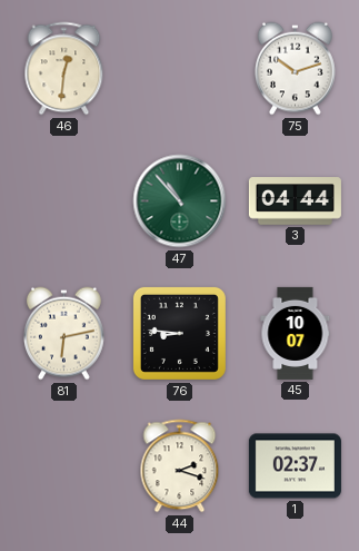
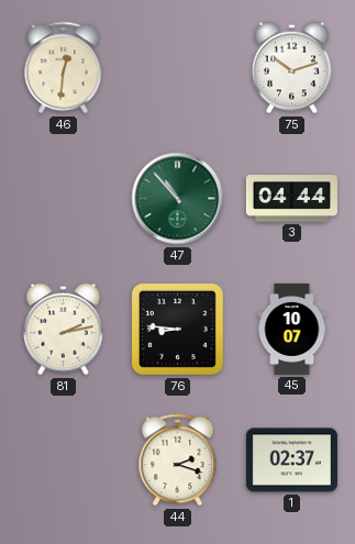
81: 6:13 -> 2:13
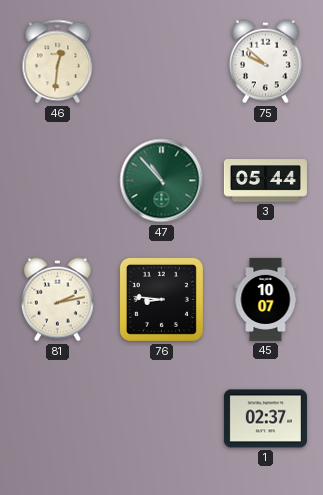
75: 10:12 -> 9:52
3: 04:44 -> 05:44
44: 2:18 -> none
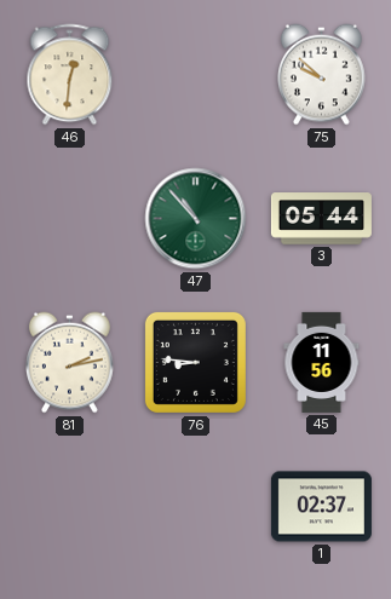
45: 10:07 -> 11:56
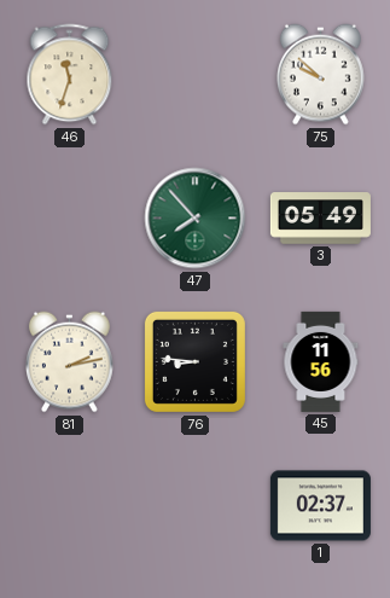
46: 12:31 -> 11:33
47: 10:53 -> 7:53
3: 05:44 -> 05:49
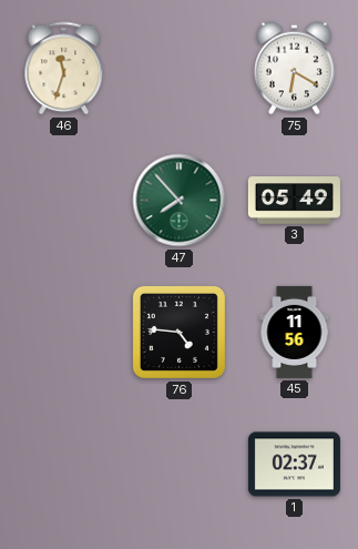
75: 9:52 -> 6:20
81: 2:13 -> none
76: 8:46 -> 4:46
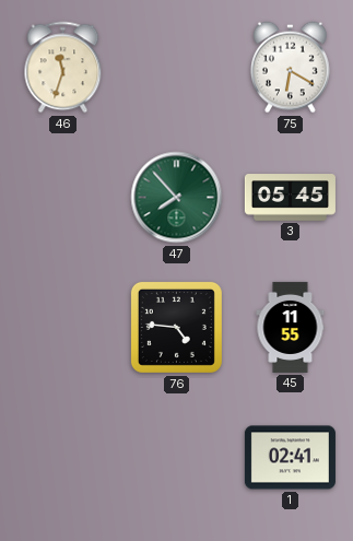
3: 05:49 -> 05:45
45: 11:56 -> 11:55
1: 02:37 -> 02:41
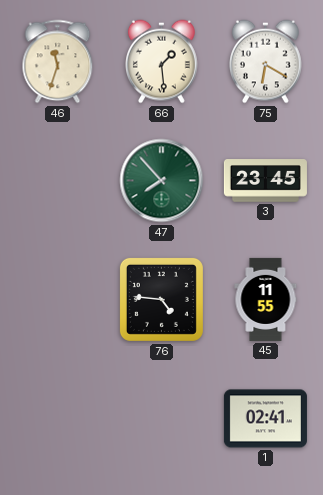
66: none -> 1:29
3: 05:45 -> 23:45
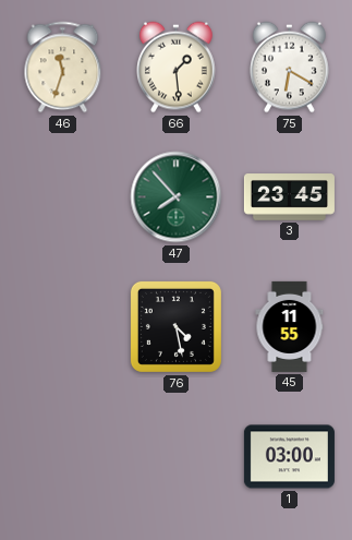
76: 4:46 -> 4:28
1: 02:41 -> 03:00
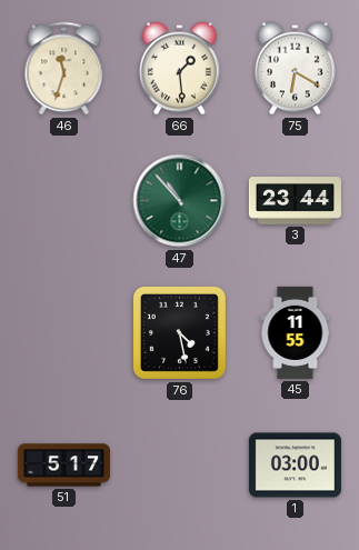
47: 7:53 -> 10:53
3: 23:45 -> 23:44
51: none -> 5:17
